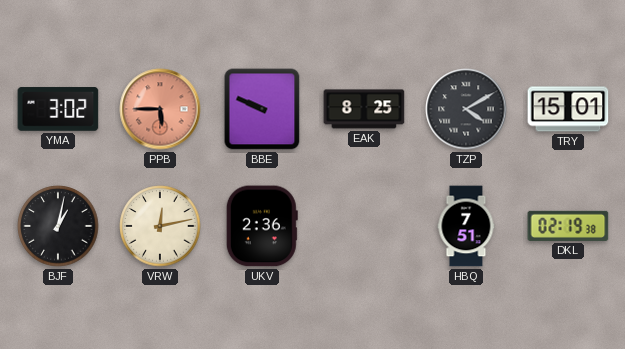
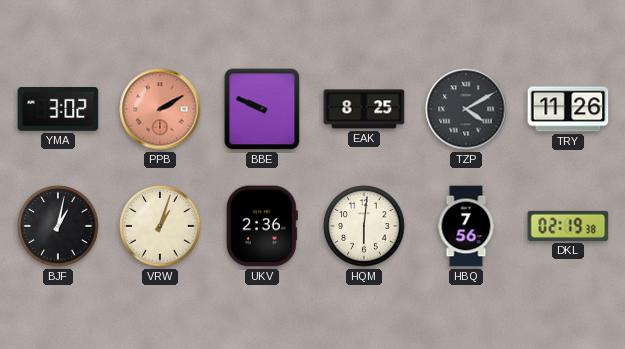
PPB: 5:45 -> 2:10
TRY: 15:01 -> 11:26
VRW: 12:13 -> 1:03
HQM: none -> 6:01
HBQ: 7:51 -> 7:56
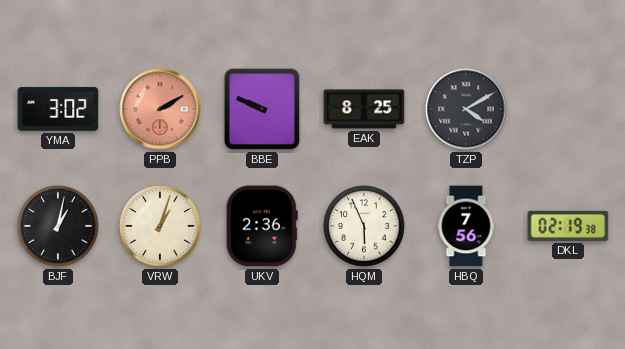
TRY: 11:26 -> none
HQM: 6:01 -> 5:56
